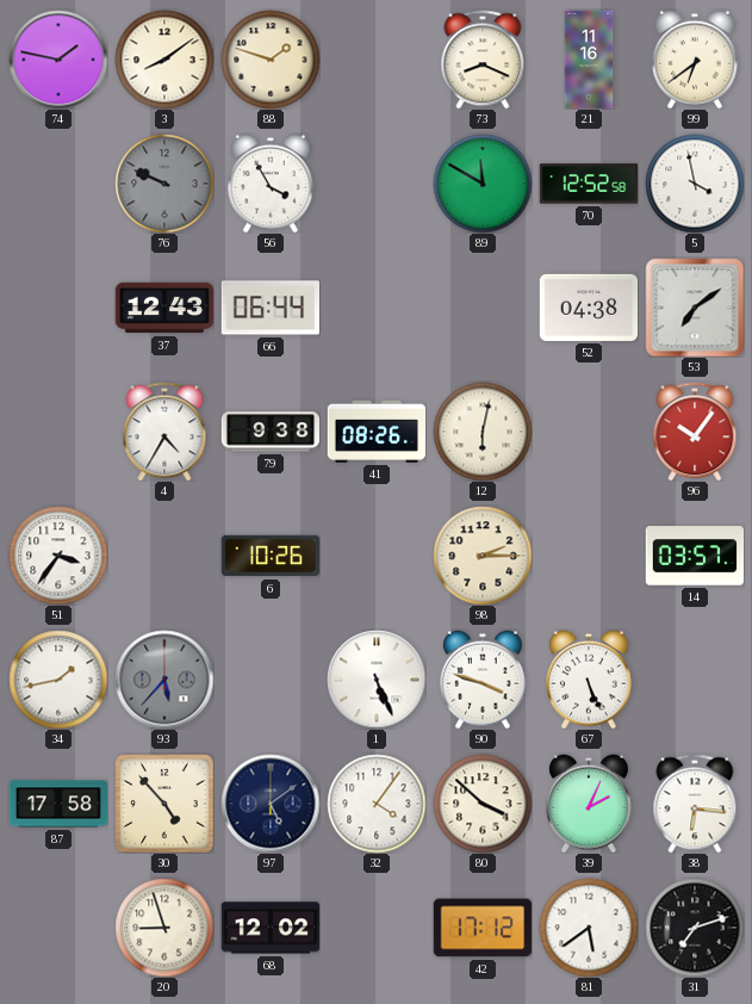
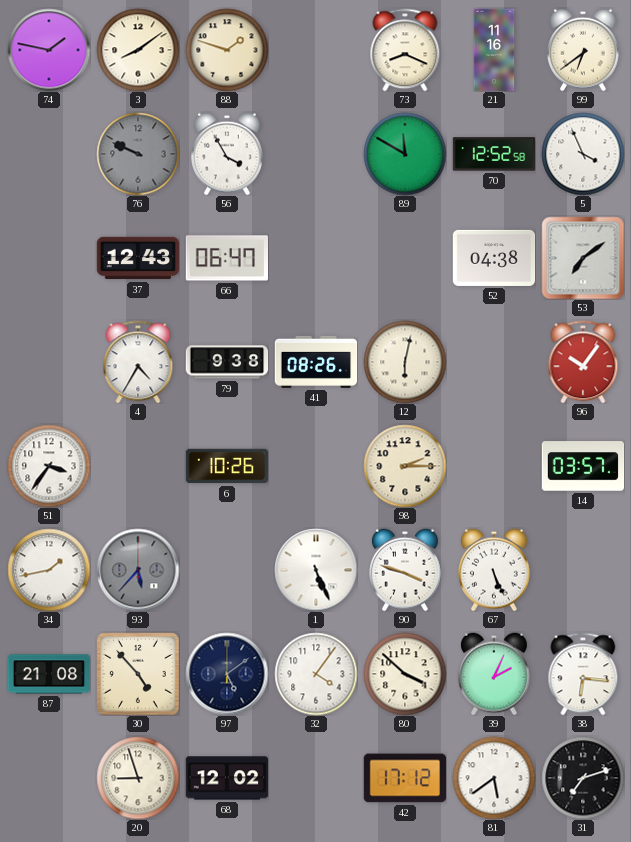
5: 3:58 -> 3:56
66: 06:44 -> 06:47
87: 17:58 -> 21:08
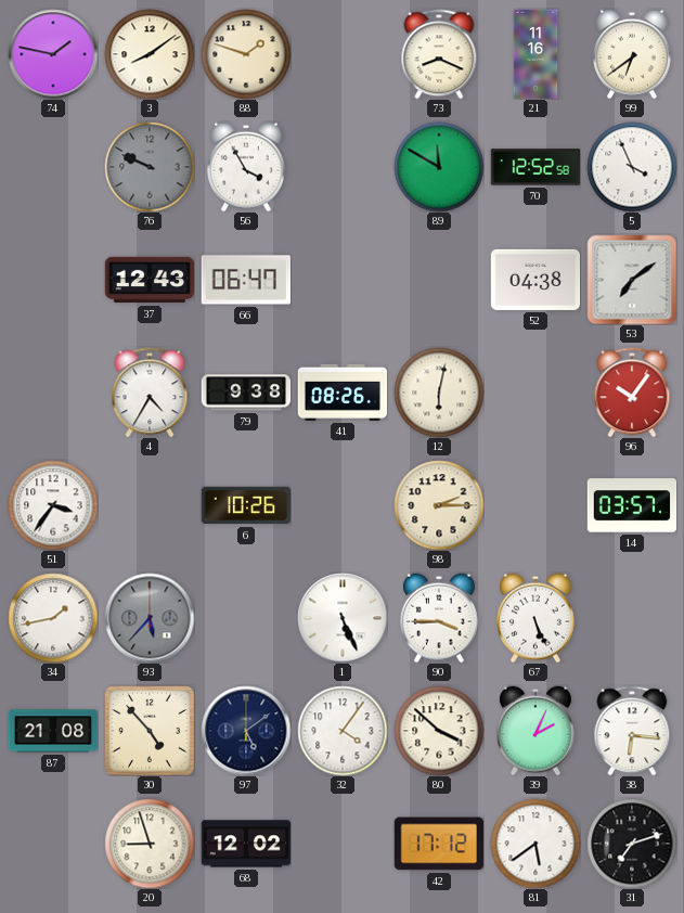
90: 3:48 -> 3:45
